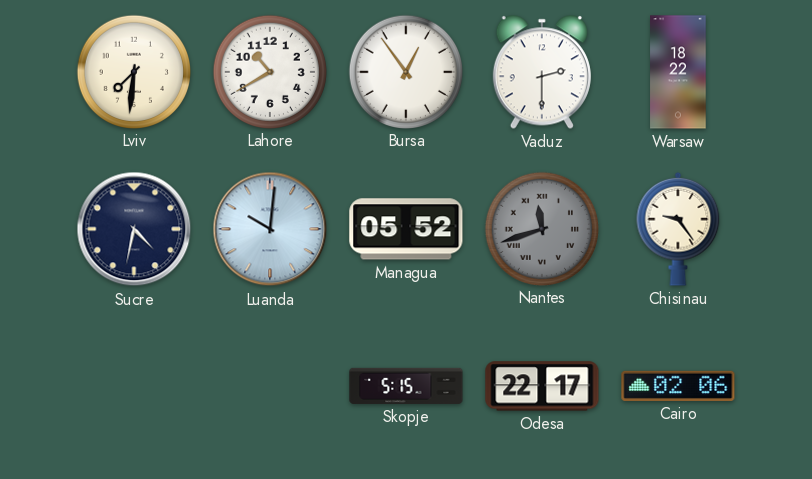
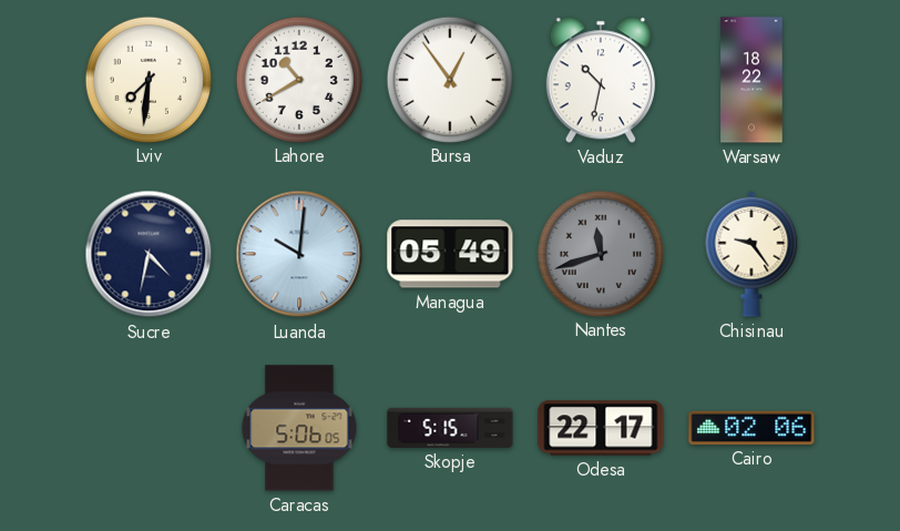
Vaduz: 2:30 -> 10:32
Managua: 05:52 -> 05:49
Caracas: none -> 5:06
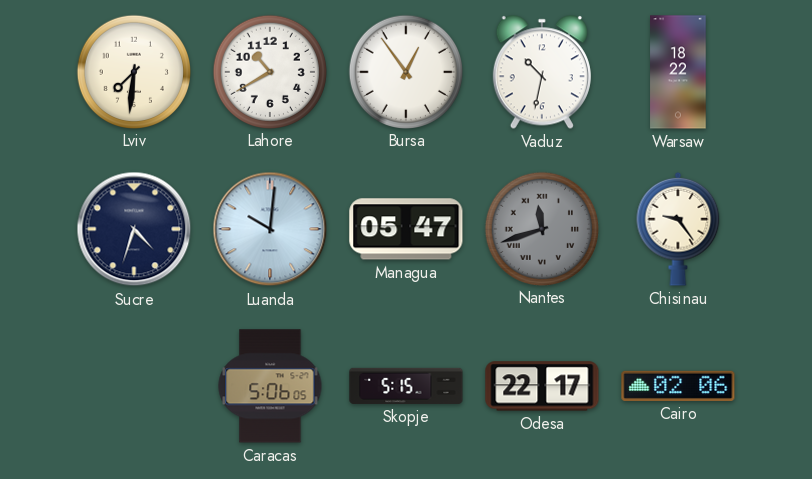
Sucre: 4:32 -> 4:33
Managua: 05:49 -> 05:47
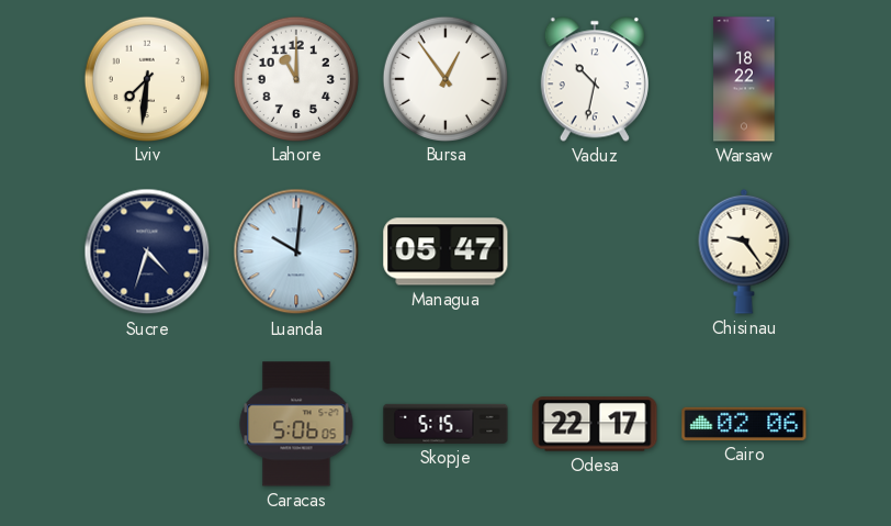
Lahore: 10:40 -> 11:00
Nantes: 11:42 -> none
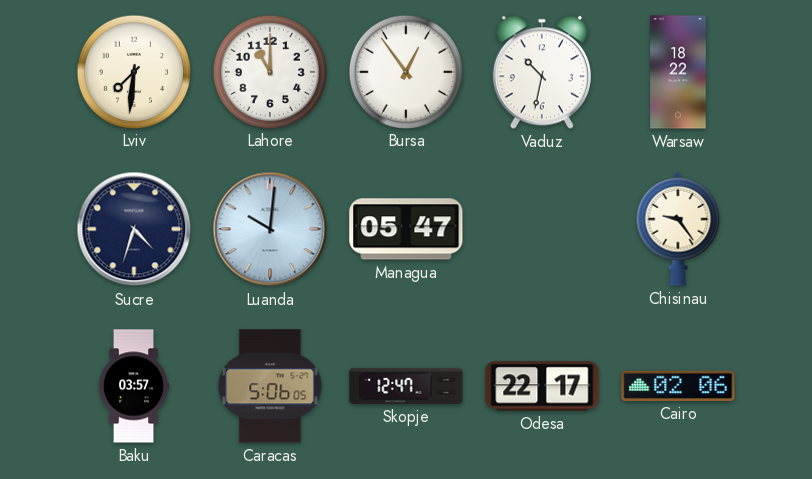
Baku: none -> 03:57
Skopje: 5:15 -> 12:47
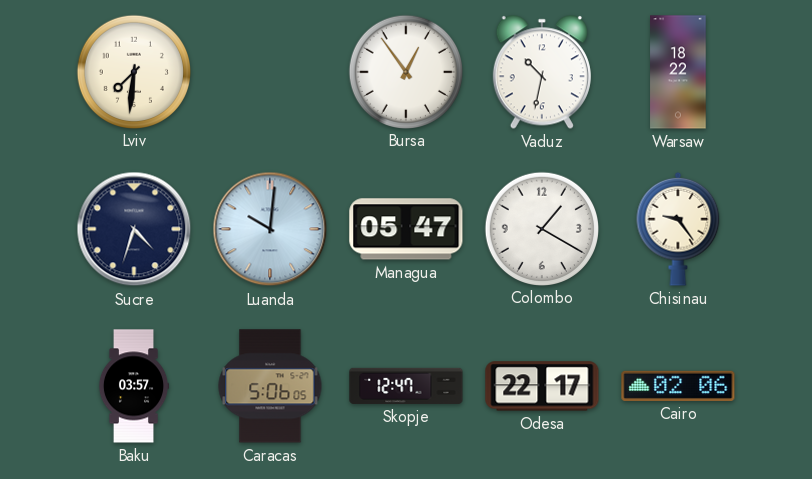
Lahore: 11:00 -> none
Colombo: none -> 1:20
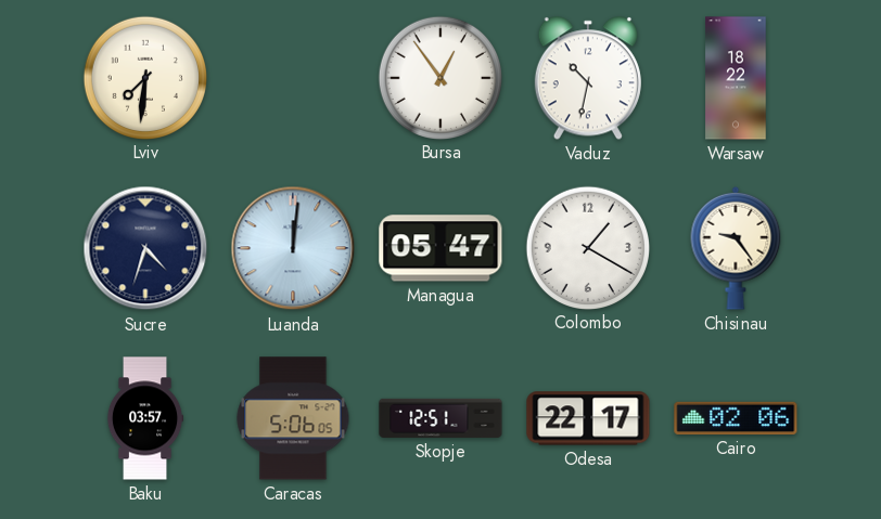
Luanda: 10:01 -> 12:01
Skopje: 12:47 -> 12:51
